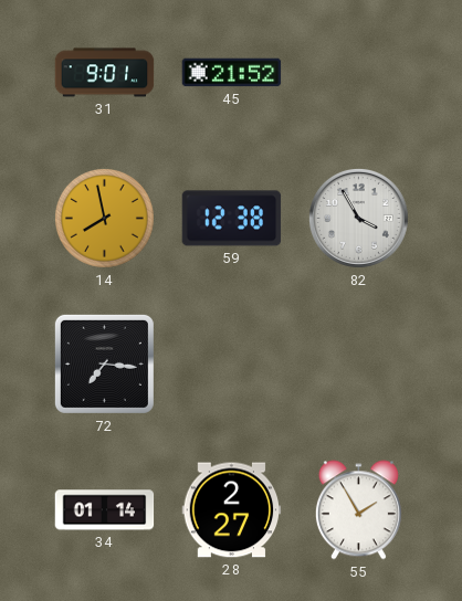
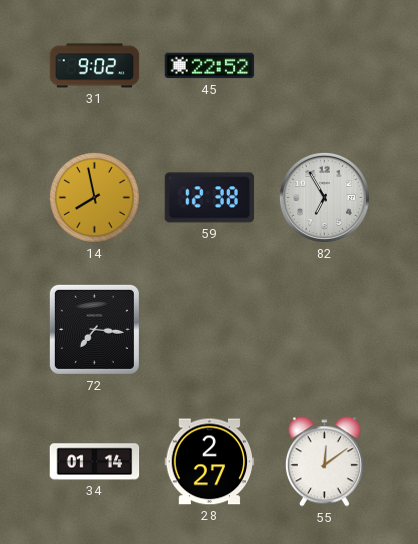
31: 9:01 -> 9:02
45: 21:52 -> 22:52
82: 3:55 -> 6:55
55: 1:55 -> 12:09
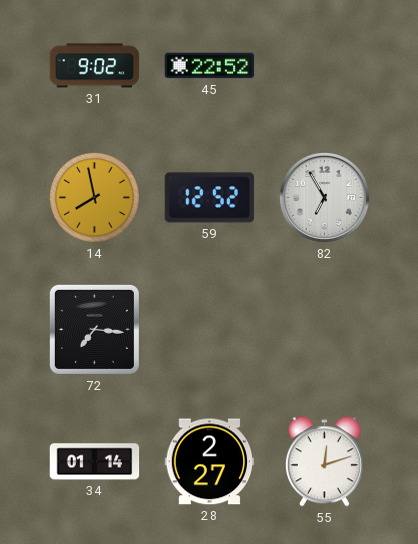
59: 12:38 -> 12:52
55: 12:09 -> 12:12
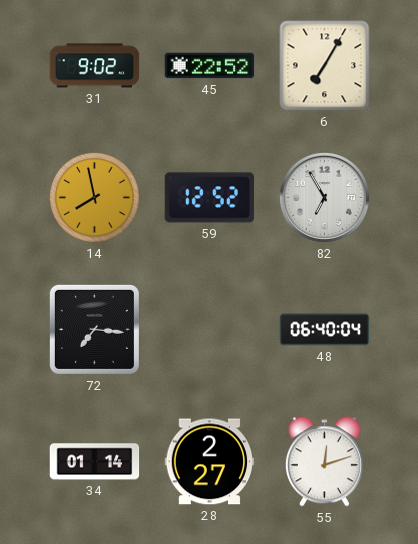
6: none -> 7:05
48: none -> 06:40
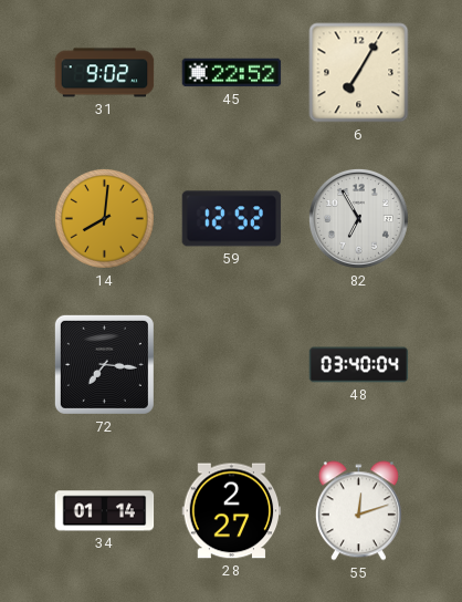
14: 7:58 -> 8:01
48: 06:40 -> 03:40
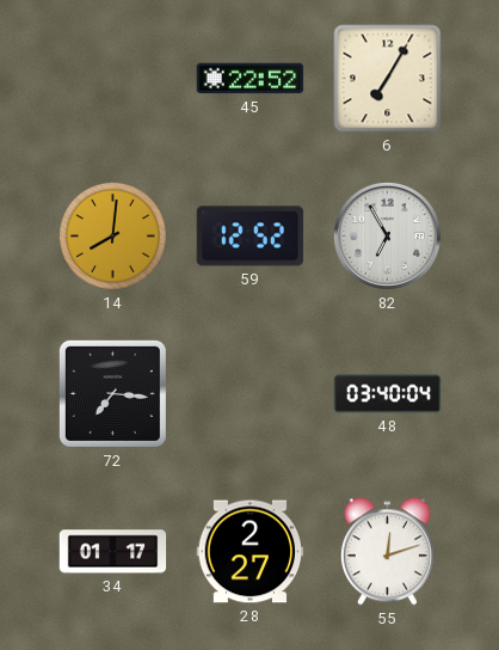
31: 9:02 -> none
34: 01:14 -> 01:17
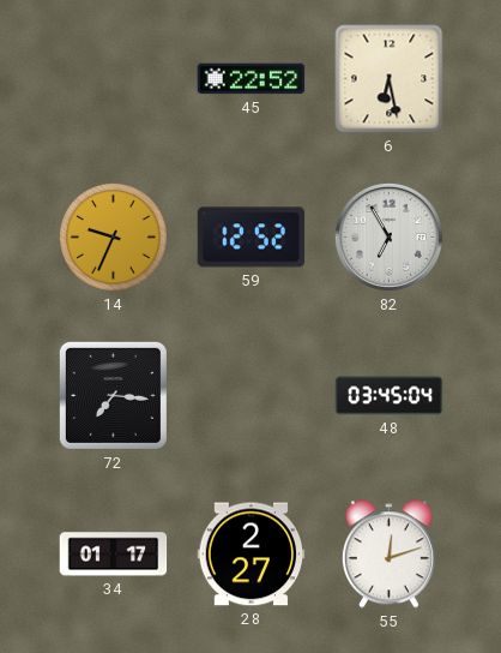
6: 7:05 -> 6:28
14: 8:01 -> 9:34
48: 03:40 -> 03:45
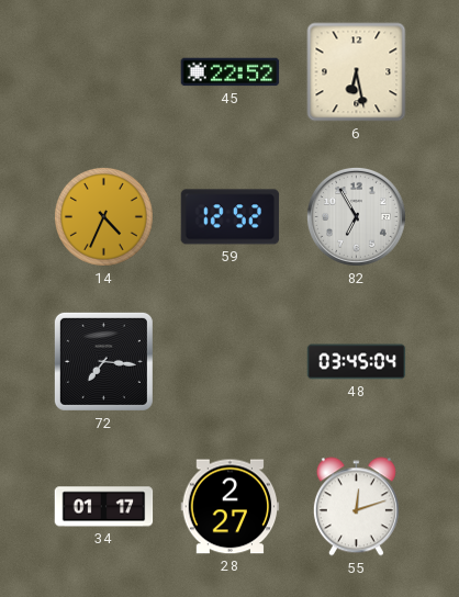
14: 9:34 -> 4:34
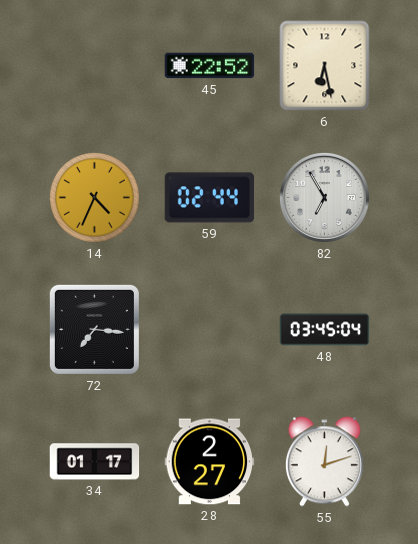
59: 12:52 -> 02:44
